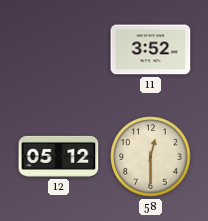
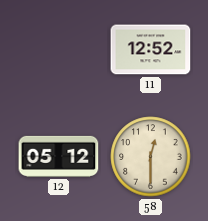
11: 3:52 -> 12:52
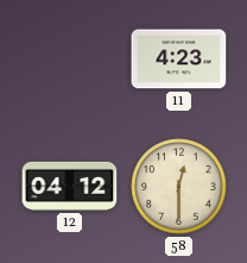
11: 12:52 -> 4:23
12: 05:12 -> 04:12
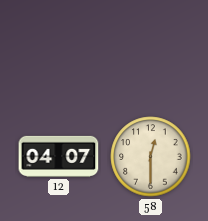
11: 4:23 -> none
12: 04:12 -> 04:07
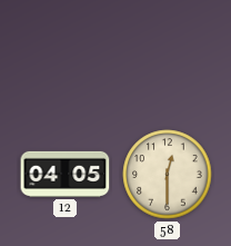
12: 04:07 -> 04:05
